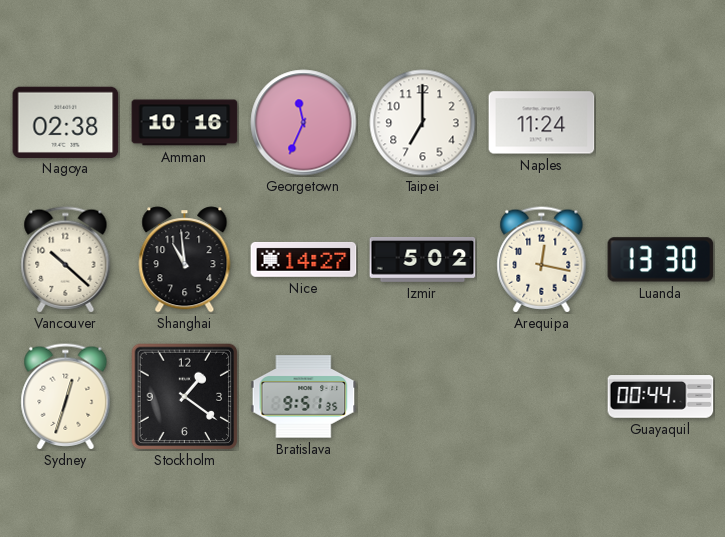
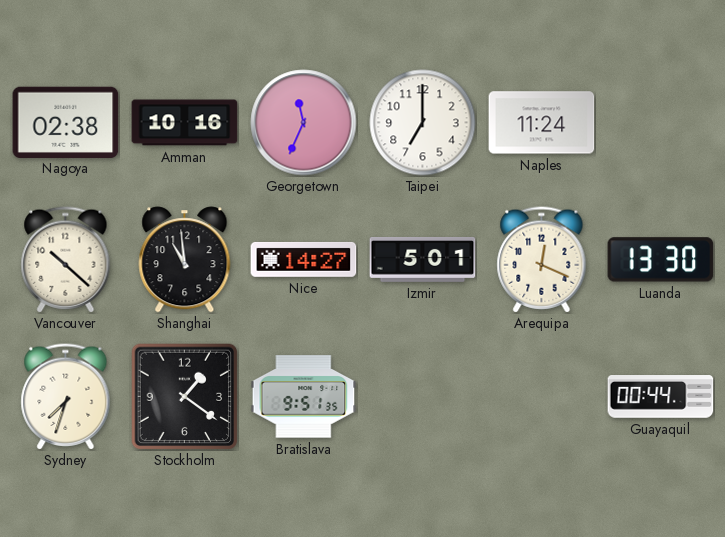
Izmir: 5:02 -> 5:01
Arequipa: 12:17 -> 12:19
Sydney: 12:33 -> 7:33
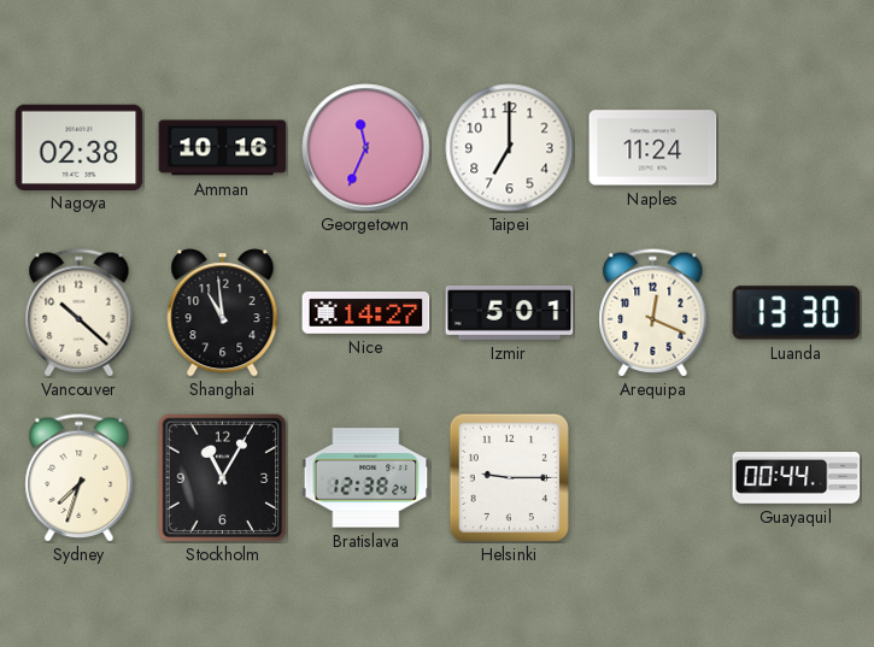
Stockholm: 1:21 -> 11:05
Bratislava: 9:51 -> 12:38
Helsinki: none -> 9:15
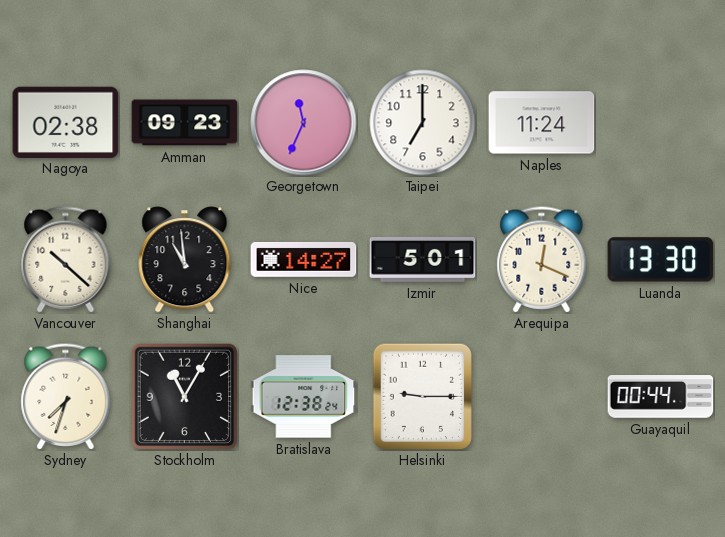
Amman: 10:16 -> 09:23
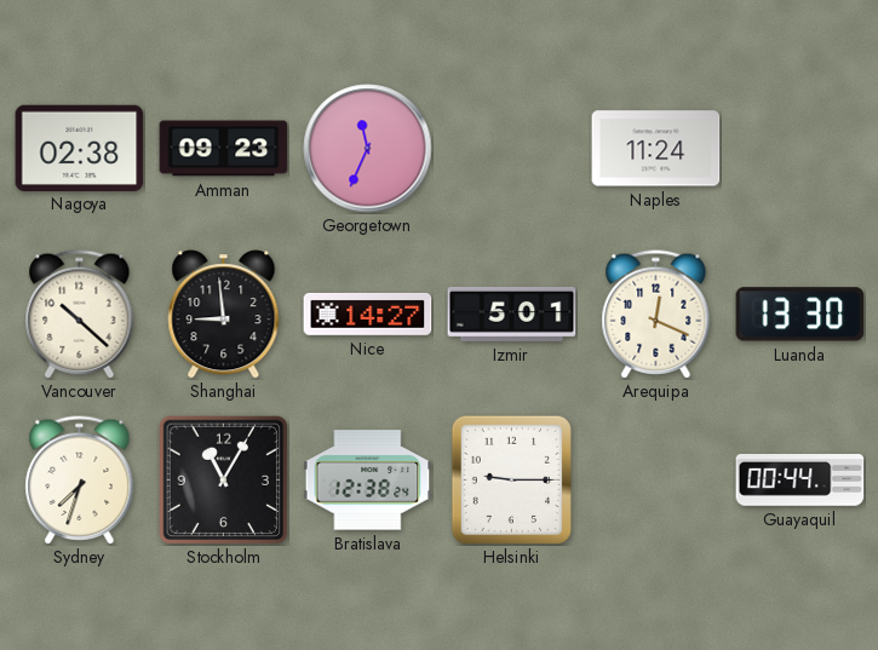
Taipei: 7:00 -> none
Shanghai: 10:59 -> 8:59
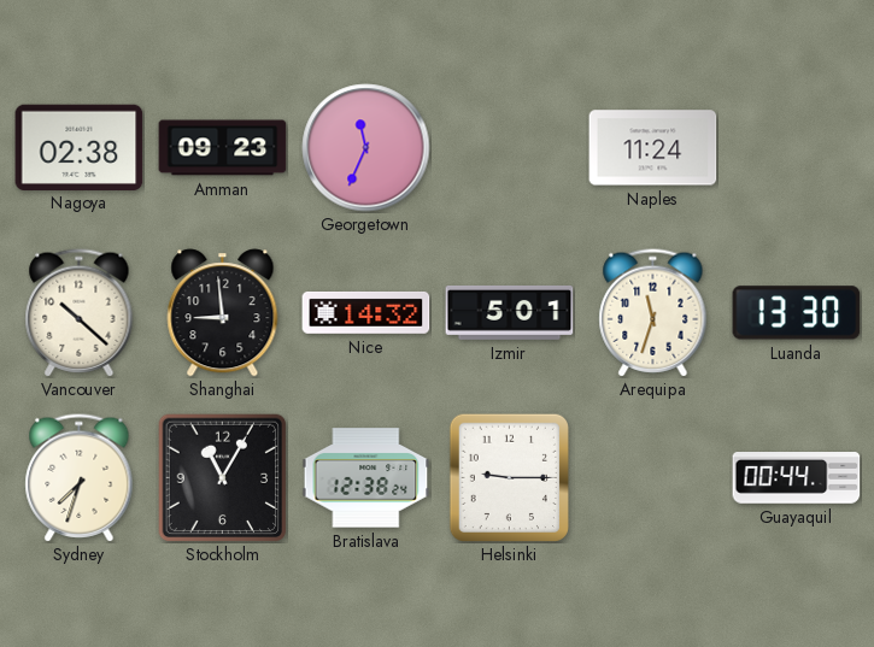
Nice: 14:27 -> 14:32
Arequipa: 12:19 -> 11:33
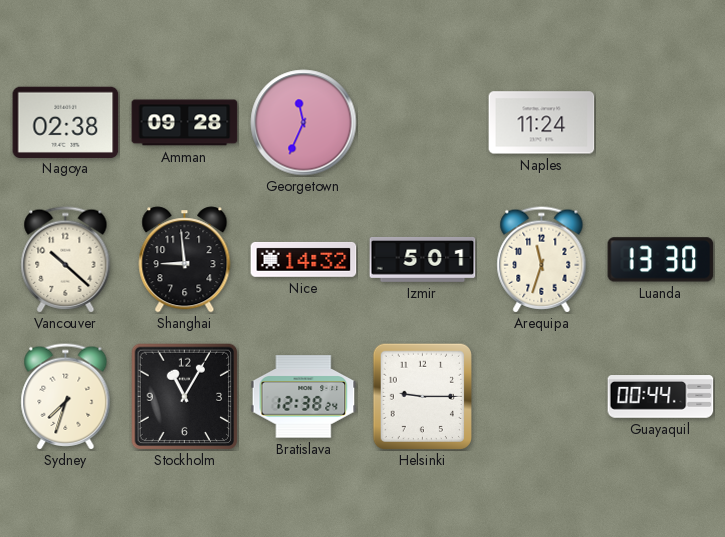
Amman: 09:23 -> 09:28
